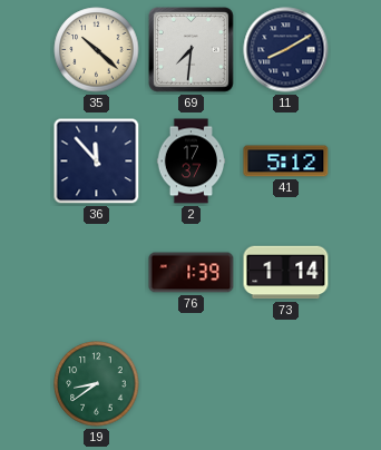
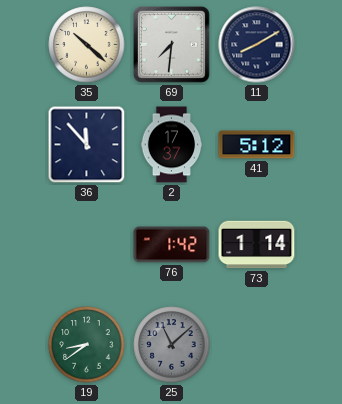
76: 1:39 -> 1:42
25: none -> 11:08
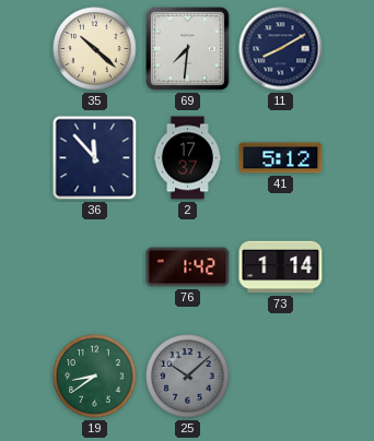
25: 11:08 -> 10:08
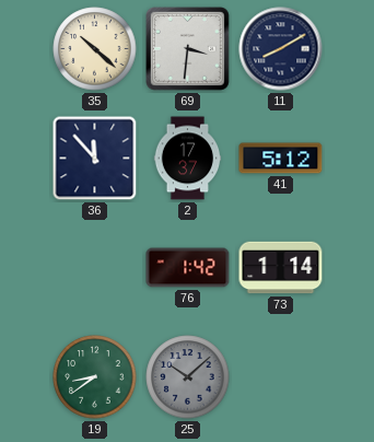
69: 7:31 -> 3:31
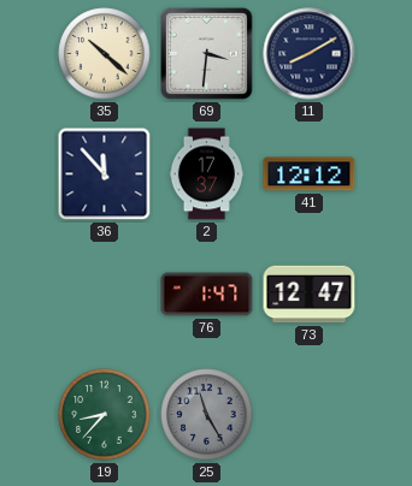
41: 5:12 -> 12:12
76: 1:42 -> 1:47
73: 1:14 -> 12:47
19: 8:39 -> 8:37
25: 10:08 -> 11:25
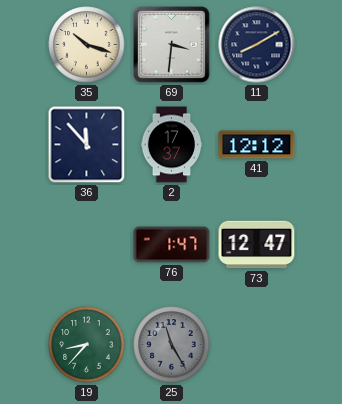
35: 10:22 -> 10:18
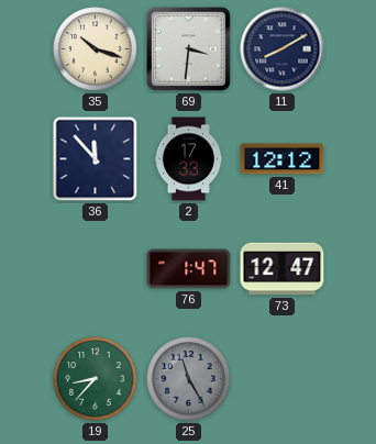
2: 17:37 -> 17:33
